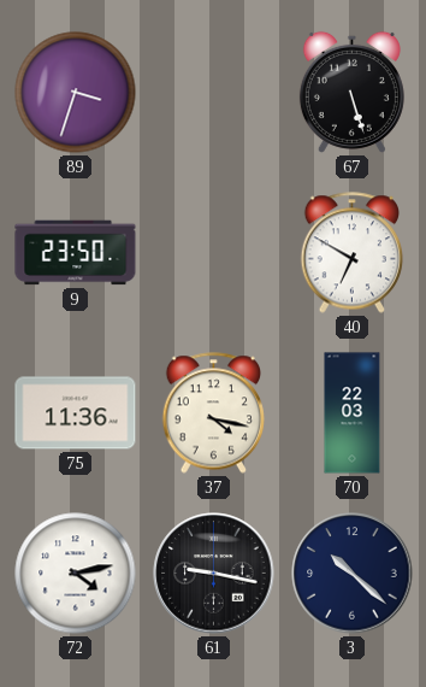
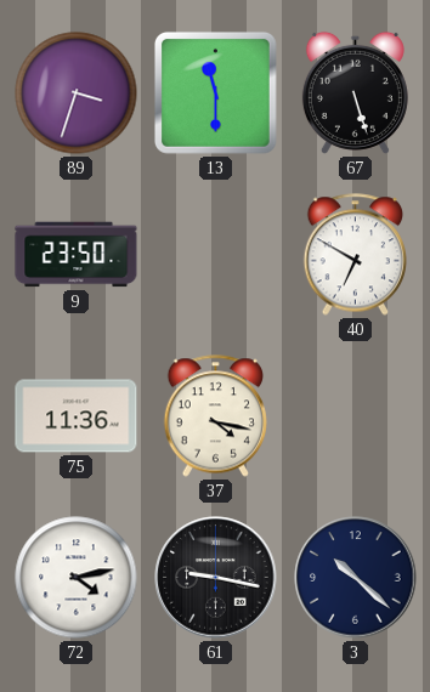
13: none -> 11:30
70: 22:03 -> none
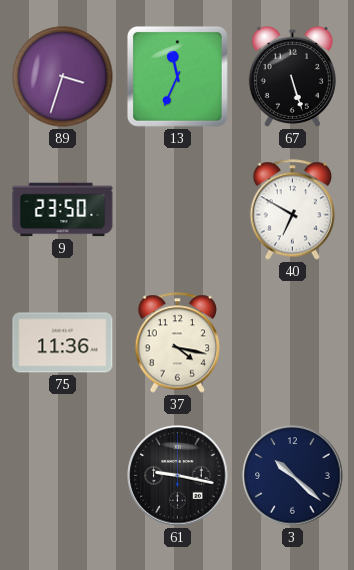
13: 11:30 -> 11:34
72: 4:13 -> none
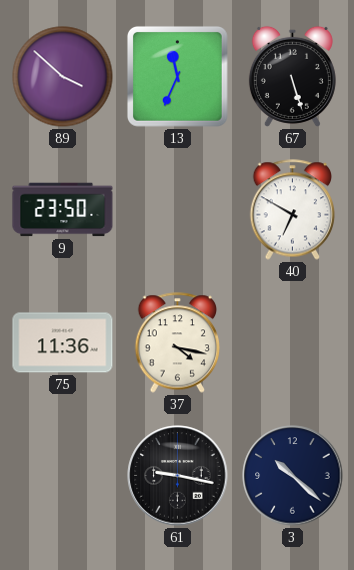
89: 3:33 -> 3:52
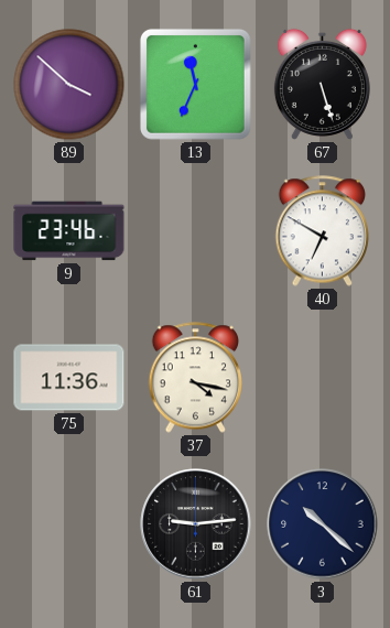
9: 23:50 -> 23:46
61: 9:17 -> 9:14
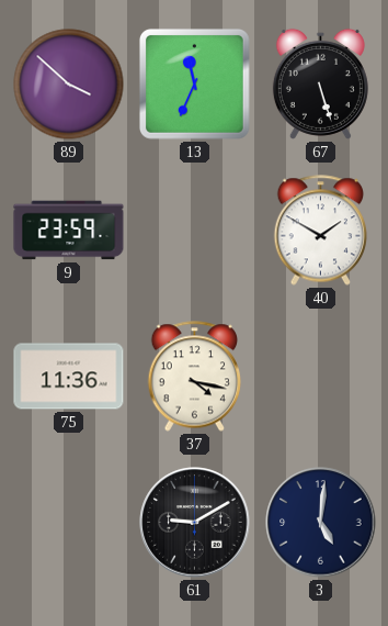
9: 23:46 -> 23:59
40: 6:50 -> 1:50
61: 9:14 -> 9:10
3: 10:22 -> 5:01
